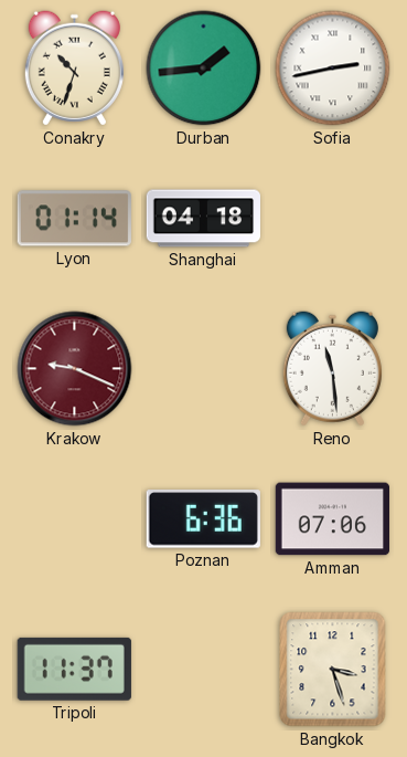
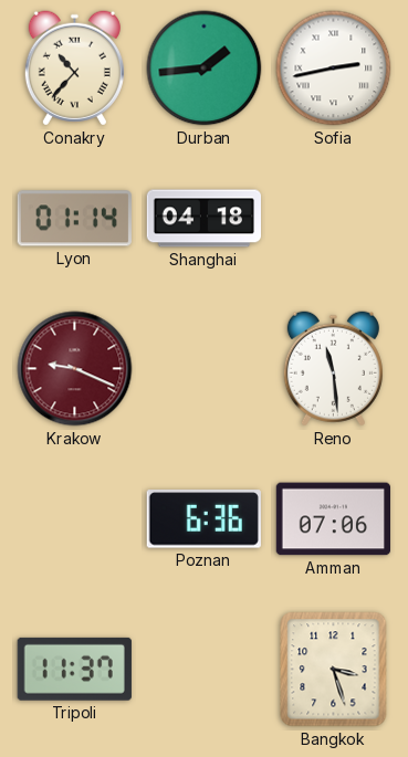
Conakry: 10:33 -> 10:37
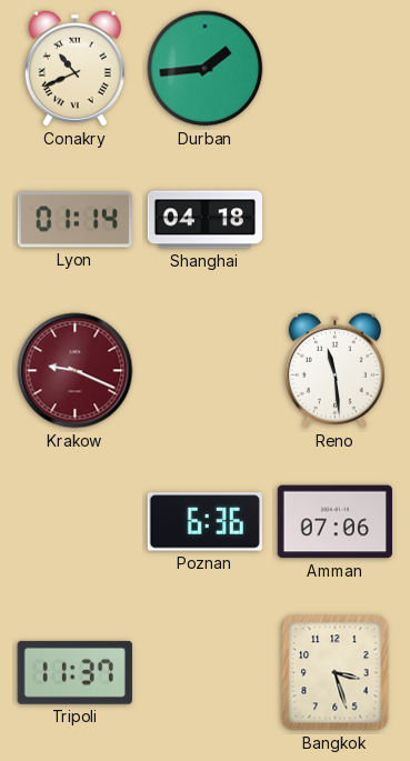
Conakry: 10:37 -> 10:41
Sofia: 2:43 -> none
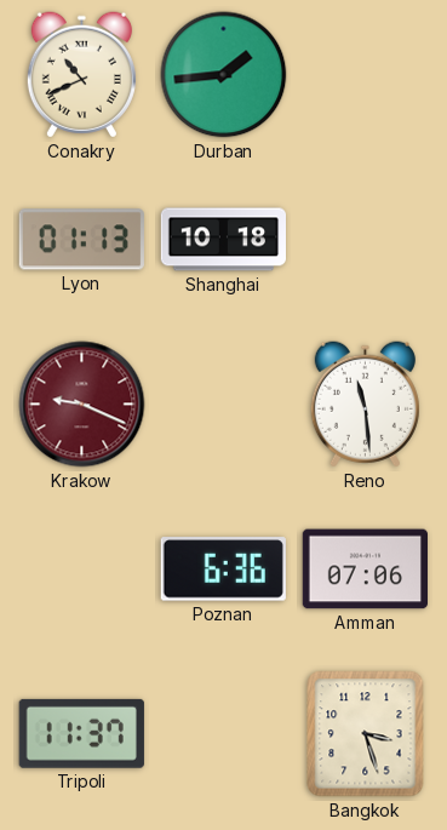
Lyon: 01:14 -> 01:13
Shanghai: 04:18 -> 10:18
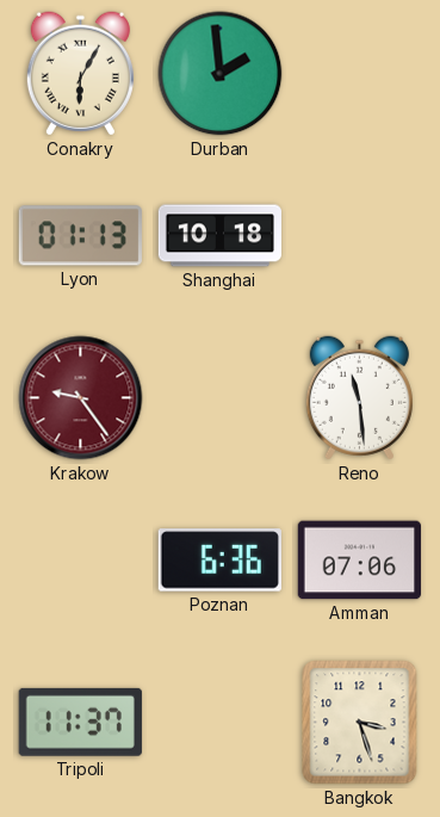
Conakry: 10:41 -> 6:05
Durban: 1:44 -> 1:59
Krakow: 9:19 -> 9:24
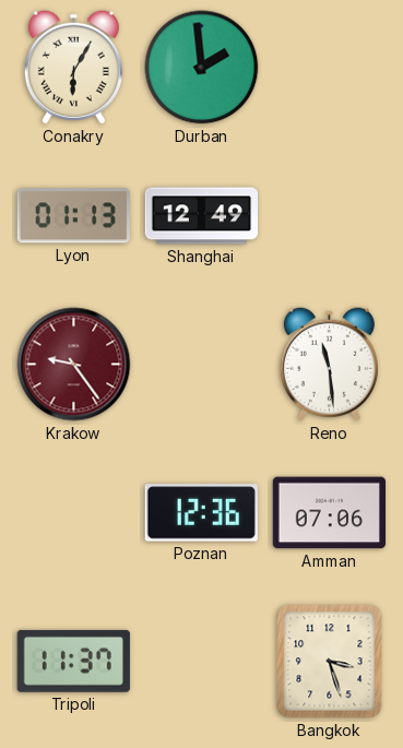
Shanghai: 10:18 -> 12:49
Poznan: 6:36 -> 12:36
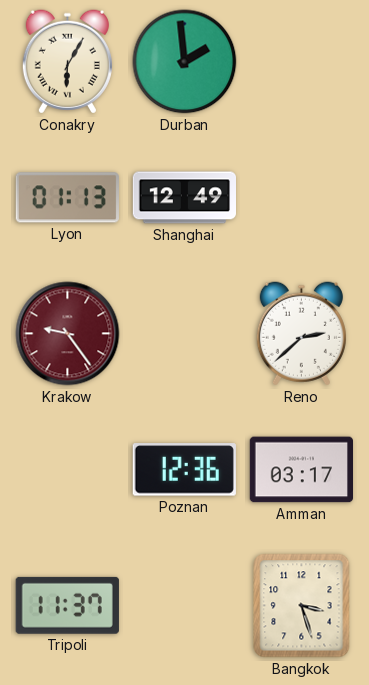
Reno: 11:29 -> 2:38
Amman: 07:06 -> 03:17
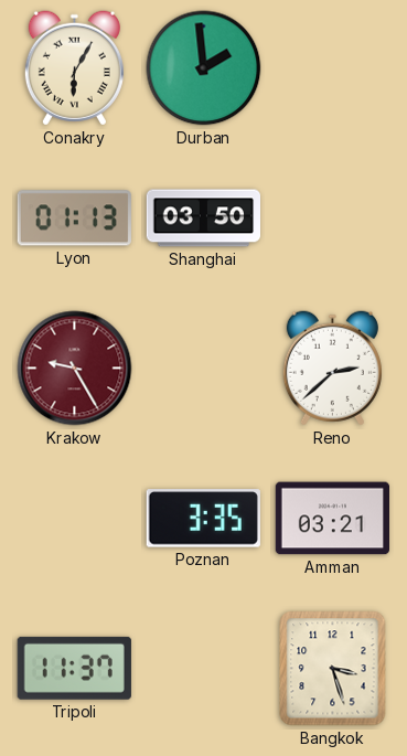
Shanghai: 12:49 -> 03:50
Krakow: 9:24 -> 9:25
Poznan: 12:36 -> 3:35
Amman: 03:17 -> 03:21
